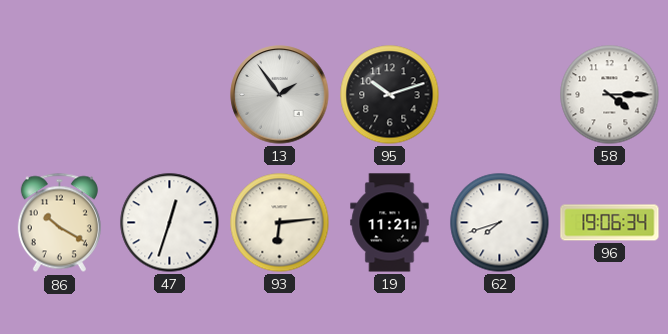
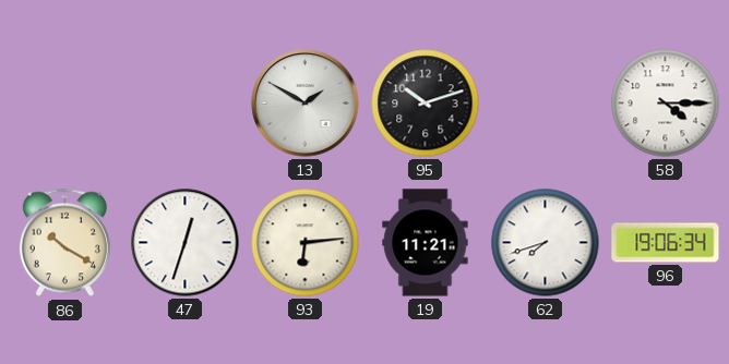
13: 1:54 -> 1:50
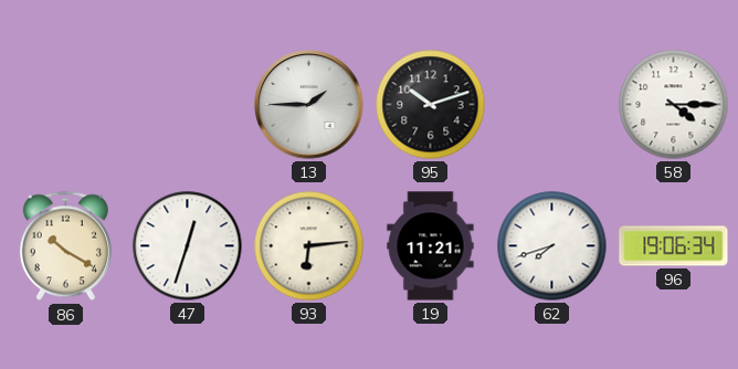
13: 1:50 -> 1:45
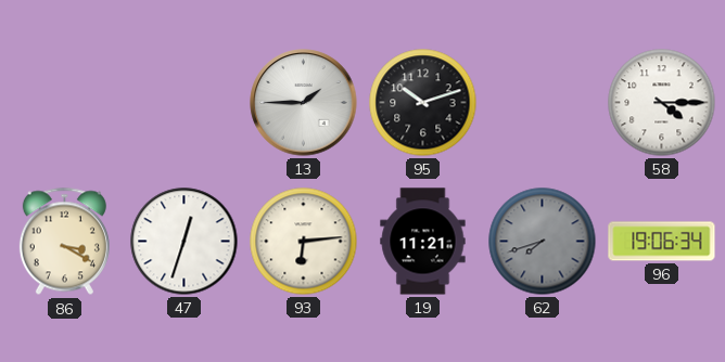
86: 10:20 -> 3:20
62 dial: white -> grey
